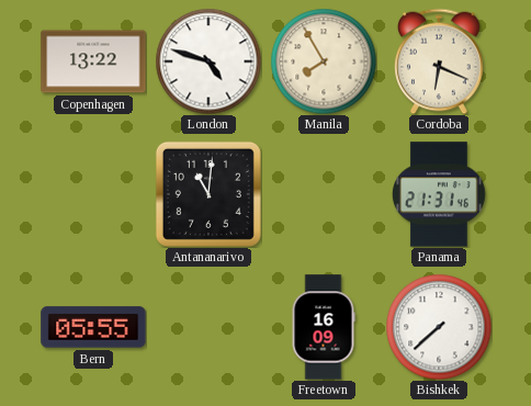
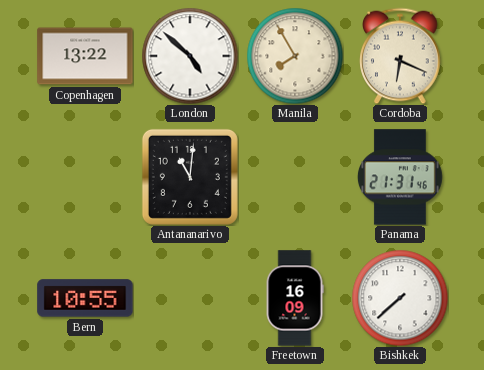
London: 4:48 -> 4:52
Bern: 05:55 -> 10:55
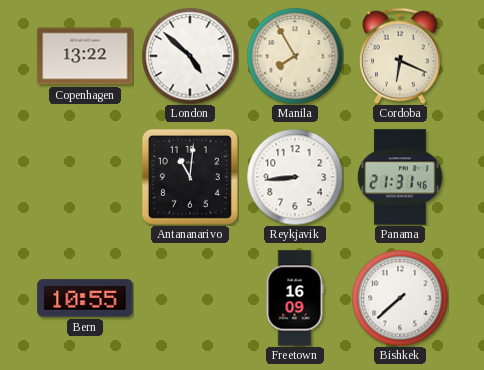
Reykjavik: none -> 8:44
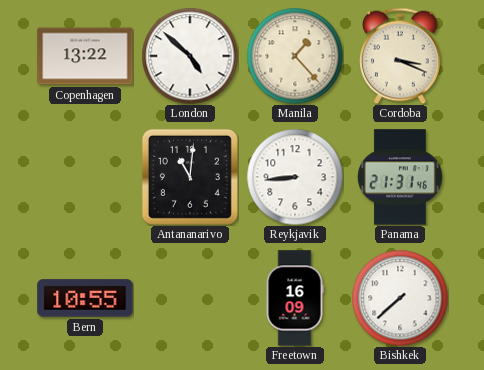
Manila: 7:55 -> 1:23
Cordoba: 6:19 -> 3:19
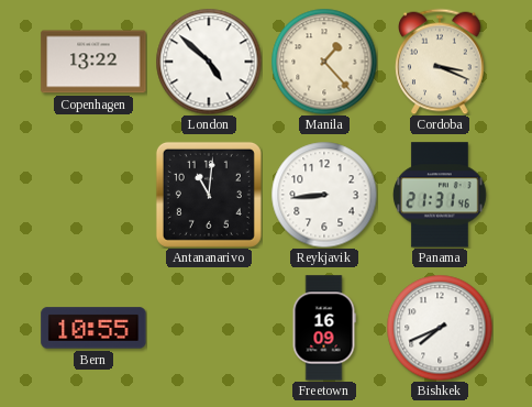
Bishkek: 7:38 -> 7:41
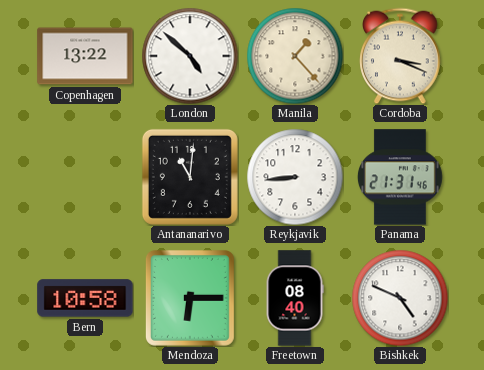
Bern: 10:55 -> 10:58
Mendoza: none -> 6:15
Freetown: 16:09 -> 08:40
Bishkek: 7:41 -> 4:49
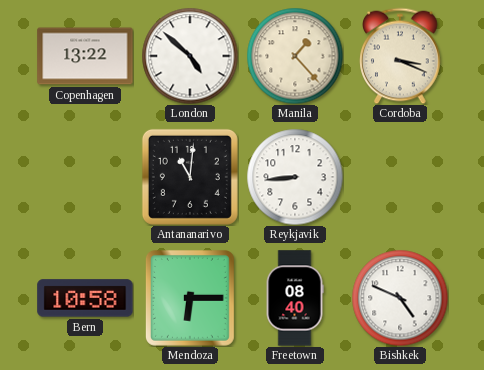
Panama: 21:31 -> none
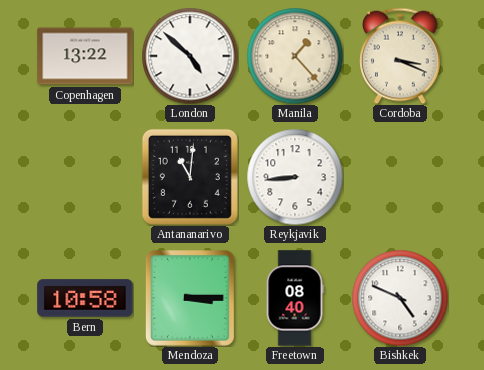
Mendoza: 6:15 -> 3:15
